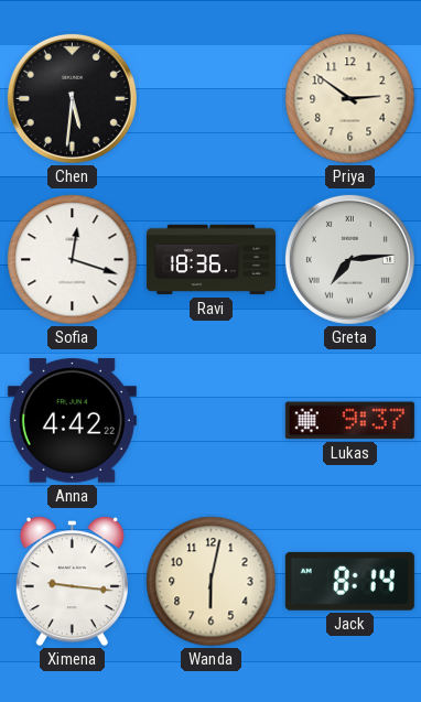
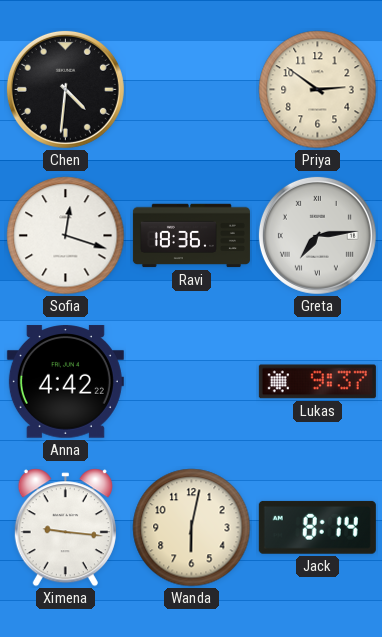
Chen: 5:31 -> 4:31
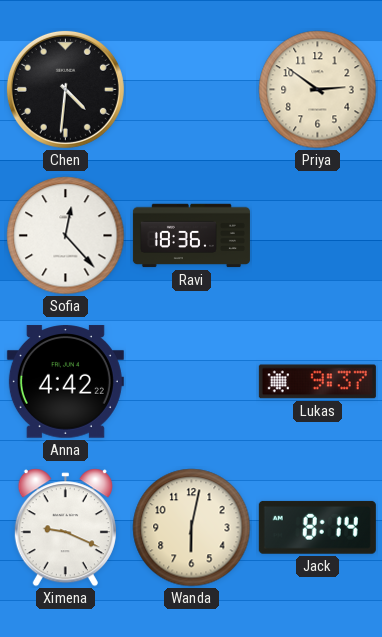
Sofia: 12:18 -> 12:23
Greta: 7:14 -> none
Ximena: 9:16 -> 9:19
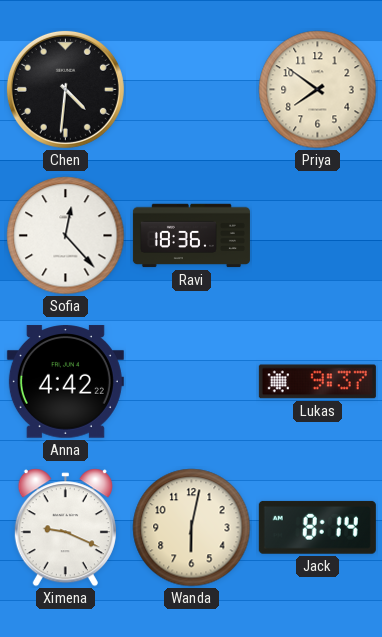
Priya: 2:51 -> 7:51
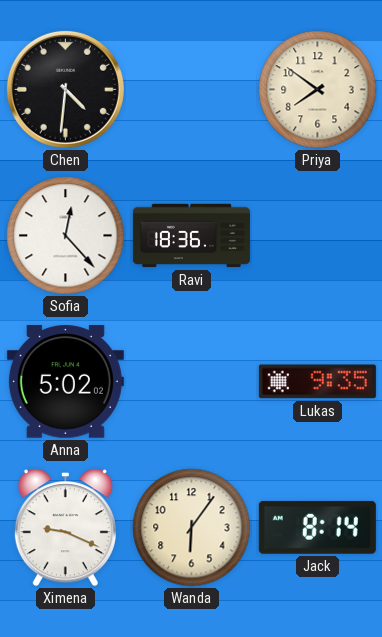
Anna: 4:42 -> 5:02
Lukas: 9:37 -> 9:35
Wanda: 6:02 -> 6:06
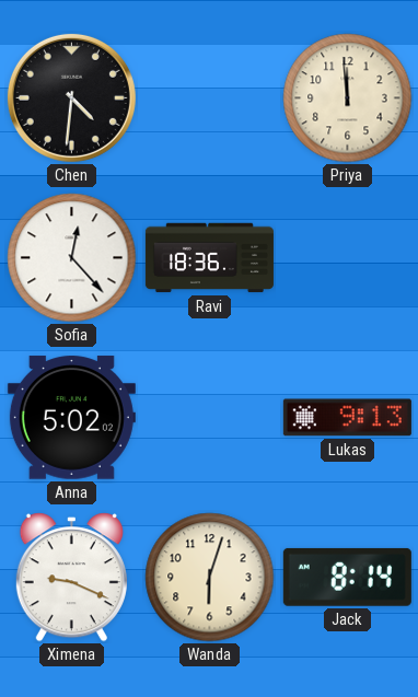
Priya: 7:51 -> 11:59
Lukas: 9:35 -> 9:13
Wanda: 6:06 -> 6:03
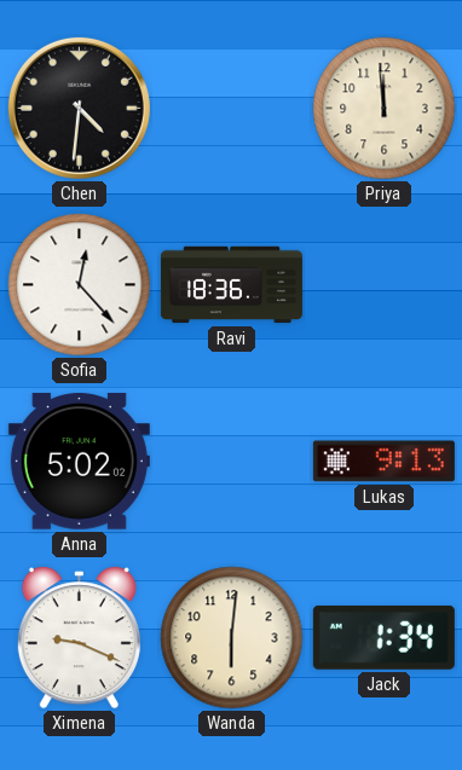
Wanda: 6:03 -> 6:01
Jack: 8:14 -> 1:34
